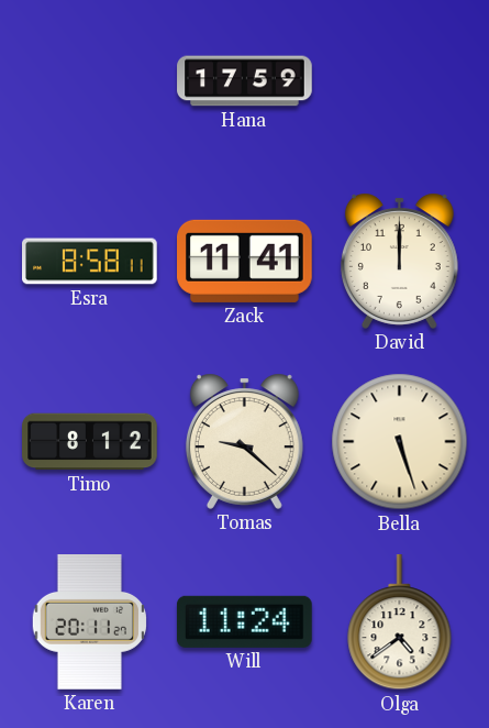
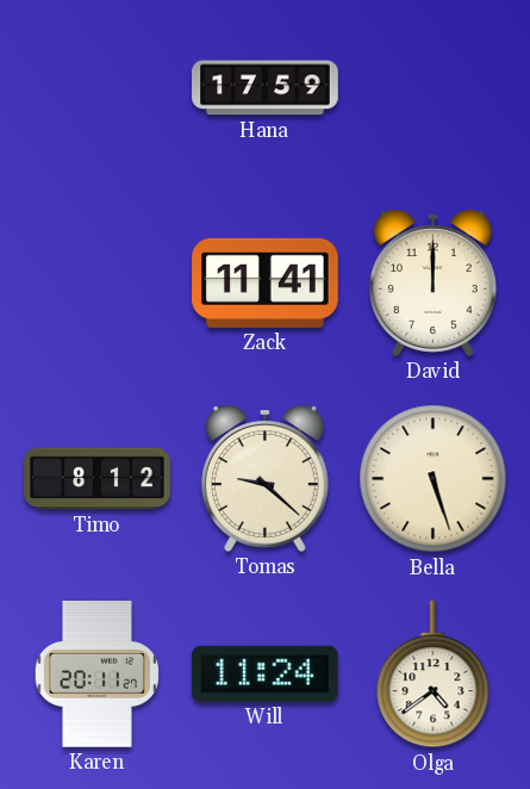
Esra: 8:58 -> none
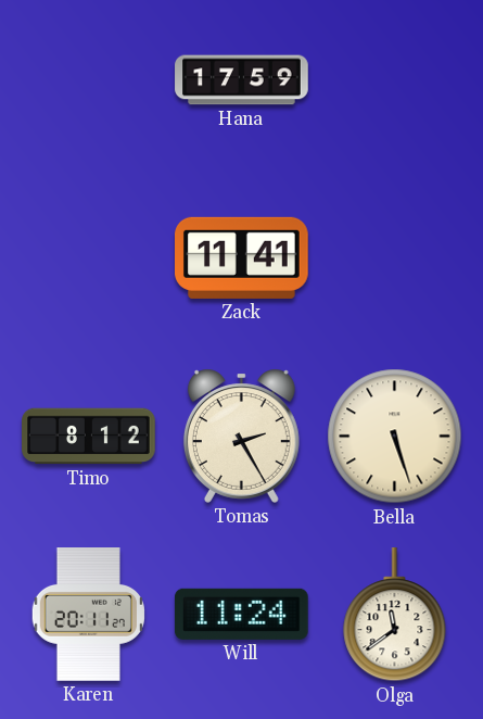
David: 12:00 -> none
Tomas: 9:22 -> 2:25
Olga: 4:39 -> 11:39
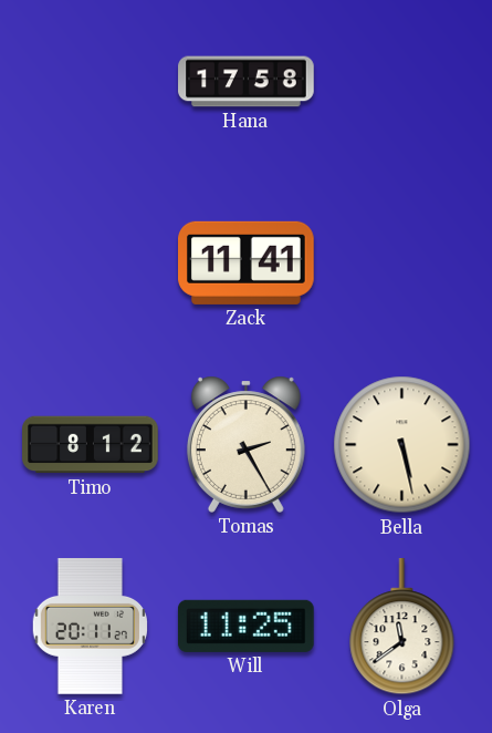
Hana: 17:59 -> 17:58
Bella: 5:27 -> 5:28
Will: 11:24 -> 11:25
